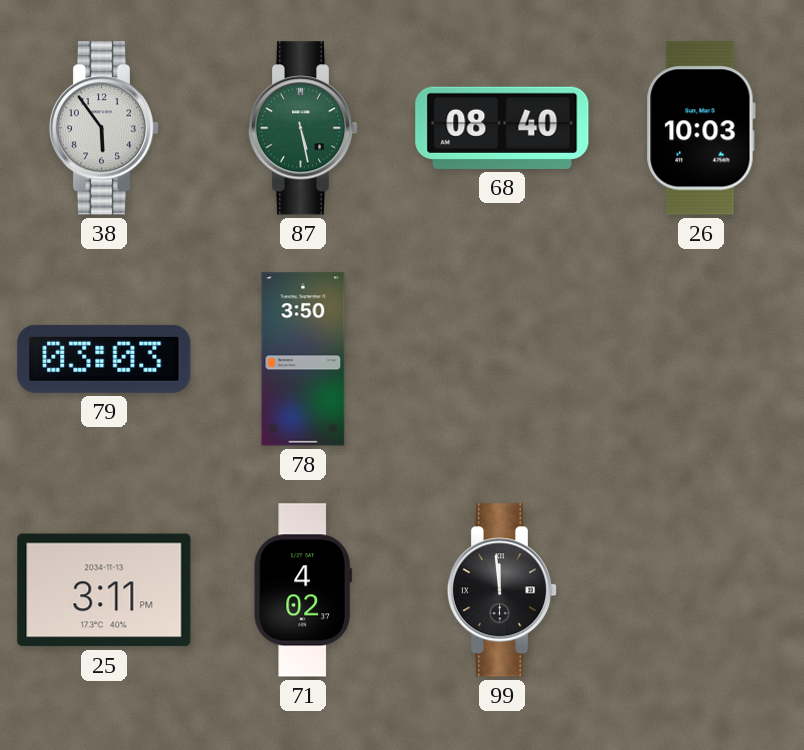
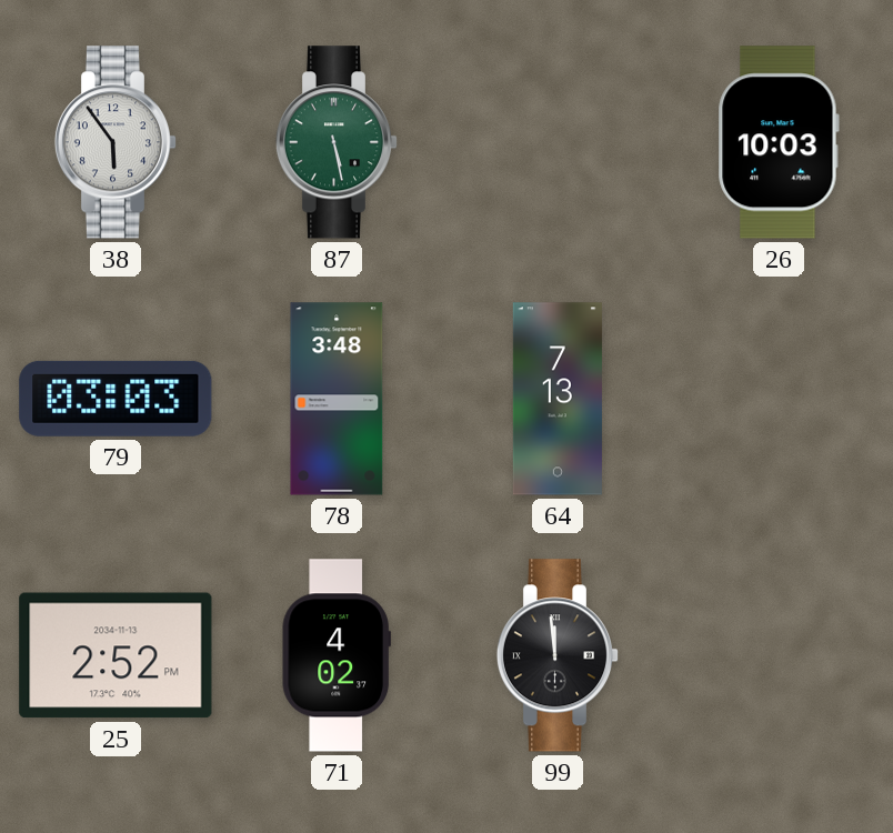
68: 08:40 -> none
78: 3:50 -> 3:48
64: none -> 7:13
25: 3:11 -> 2:52
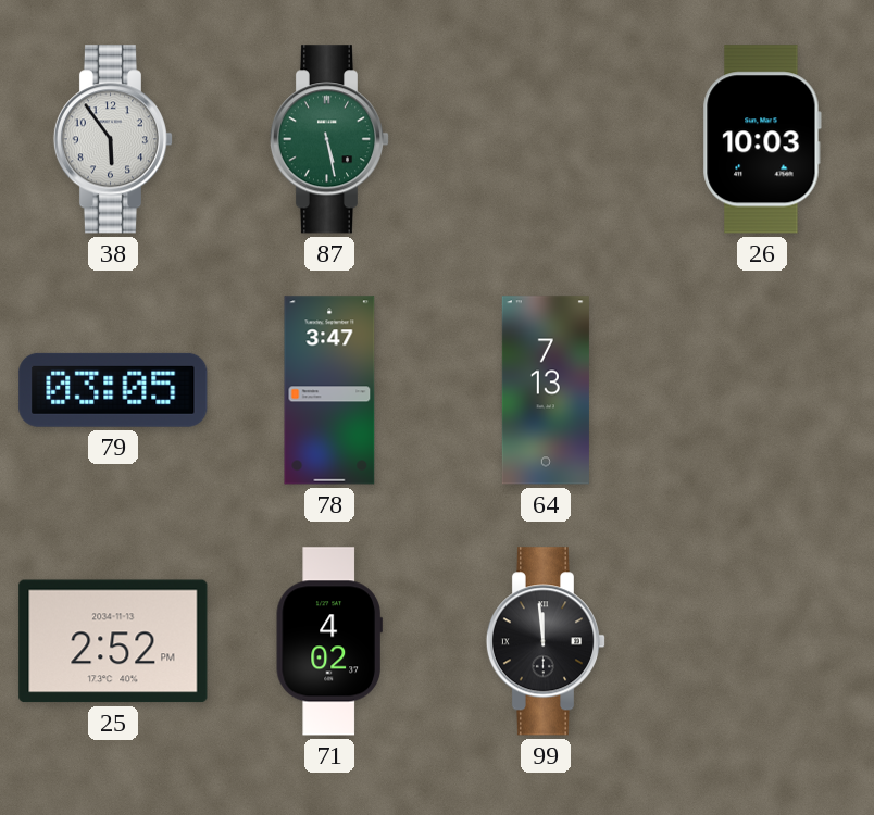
79: 03:03 -> 03:05
78: 3:48 -> 3:47
